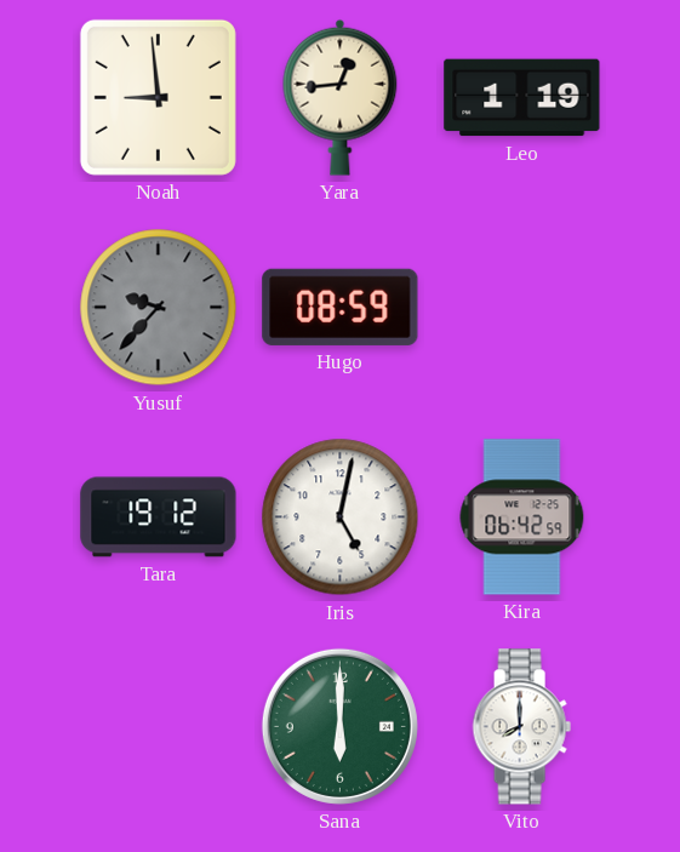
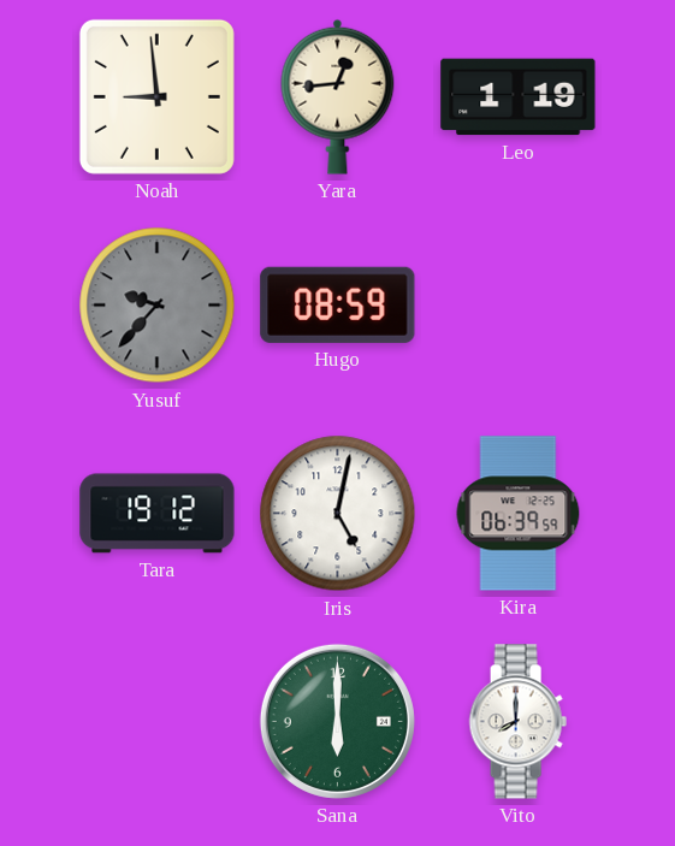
Kira: 06:42 -> 06:39
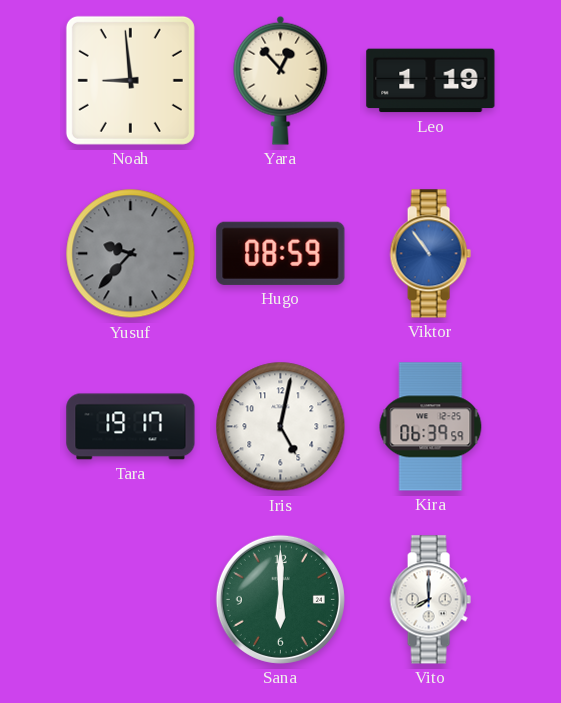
Yara: 12:44 -> 12:53
Viktor: none -> 10:54
Tara: 19:12 -> 19:17
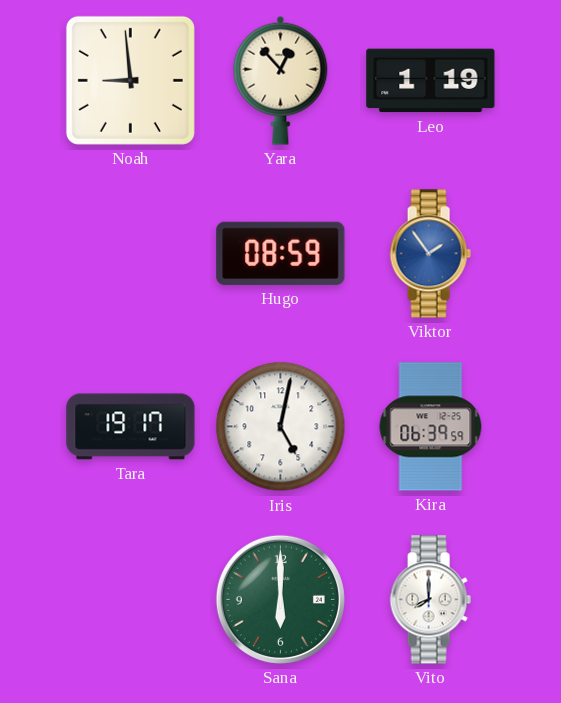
Yusuf: 9:37 -> none
Viktor: 10:54 -> 1:54
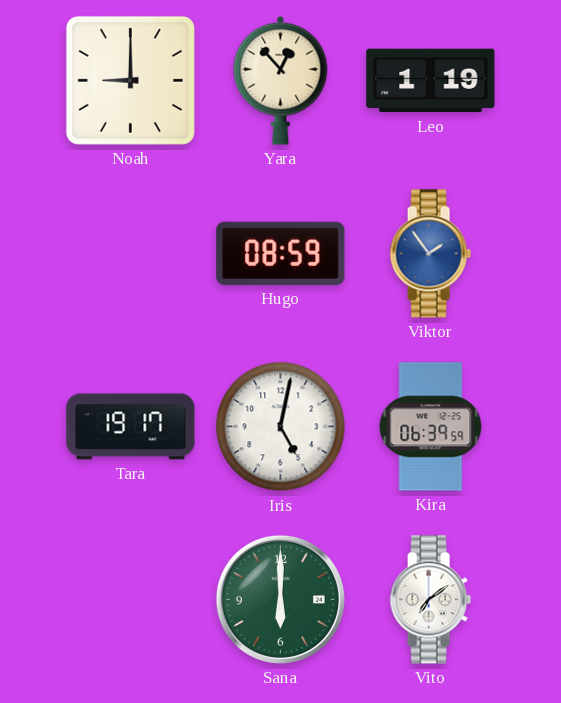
Noah: 8:59 -> 9:00
Vito: 8:00 -> 7:09
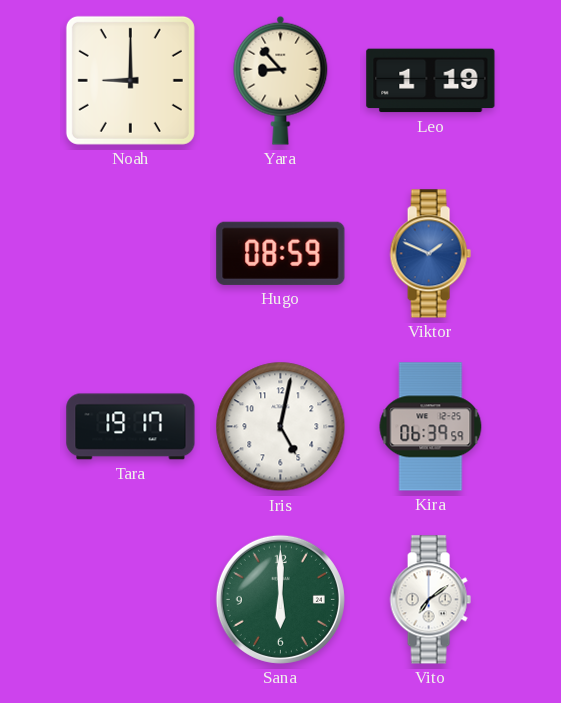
Yara: 12:53 -> 8:53
Viktor: 1:54 -> 1:49
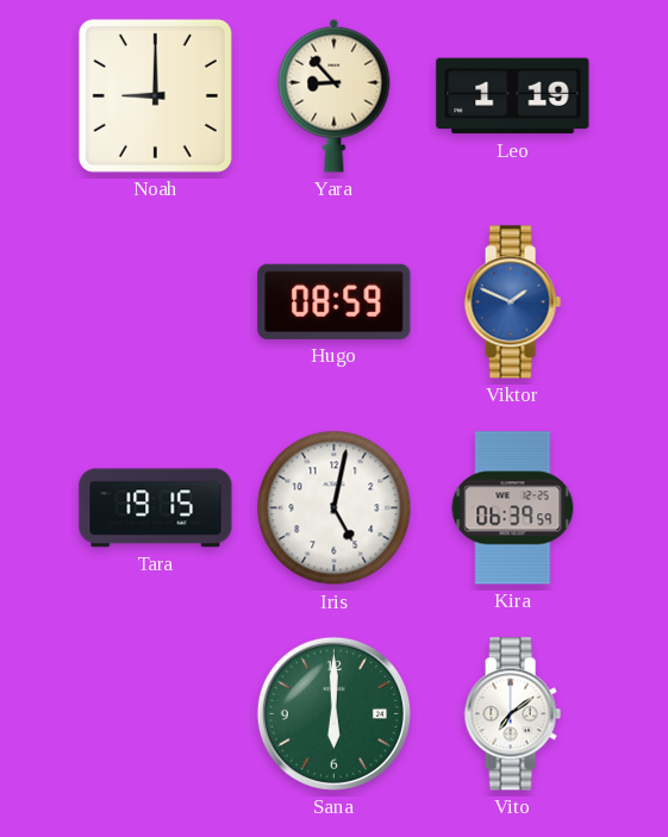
Tara: 19:17 -> 19:15
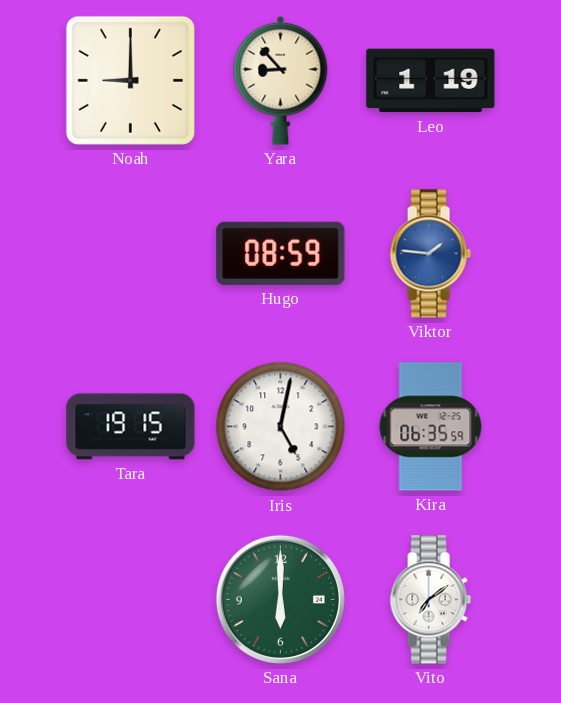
Viktor: 1:49 -> 1:46
Kira: 06:39 -> 06:35
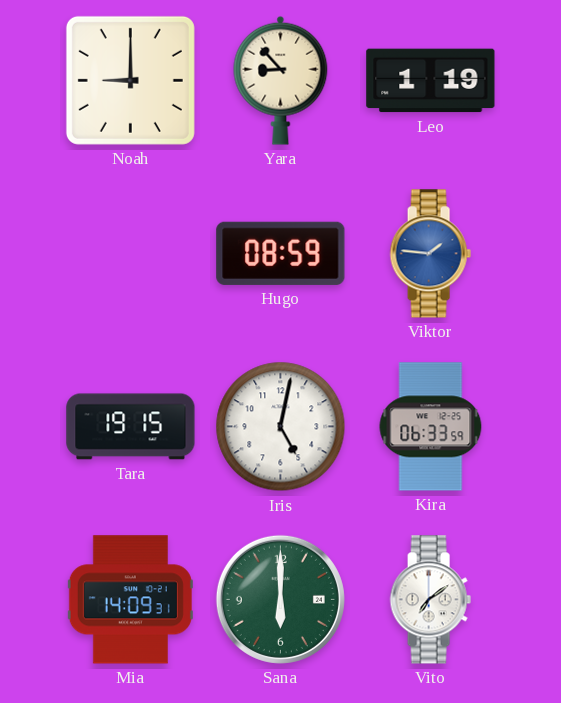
Kira: 06:35 -> 06:33
Mia: none -> 14:09
